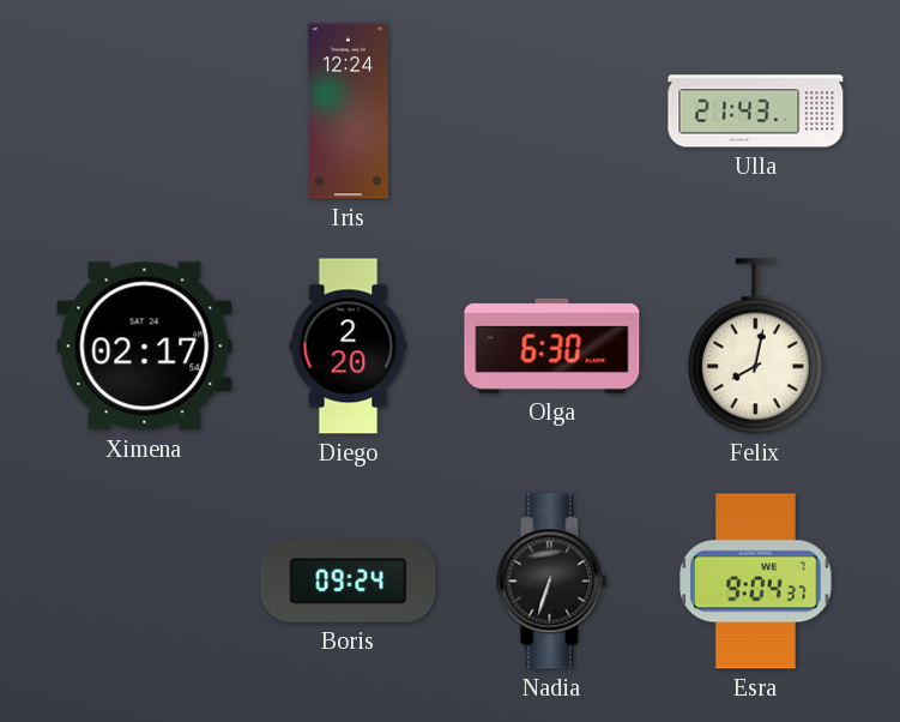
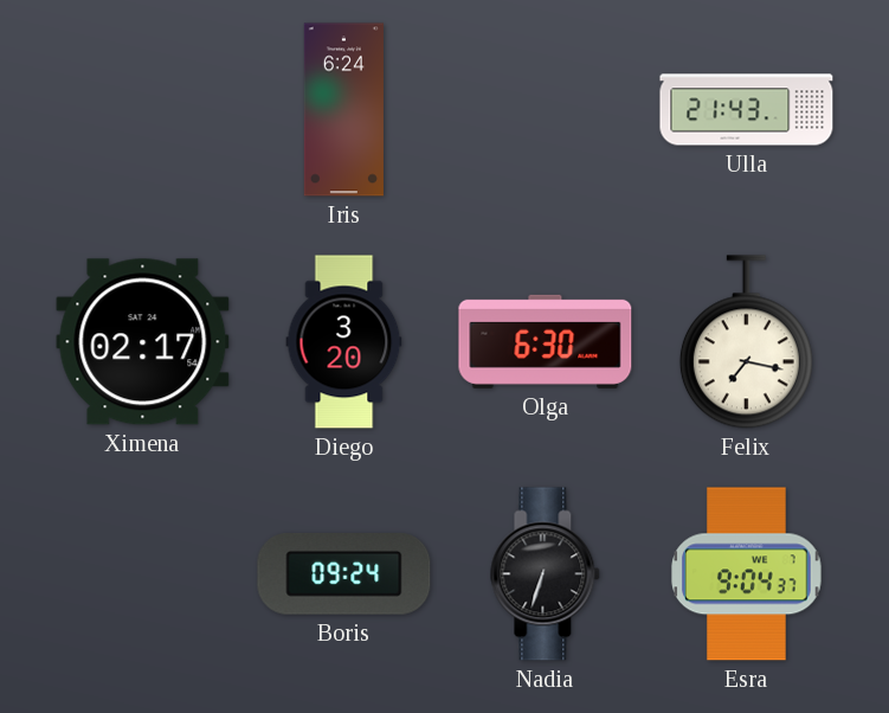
Iris: 12:24 -> 6:24
Diego: 2:20 -> 3:20
Felix: 8:02 -> 7:17
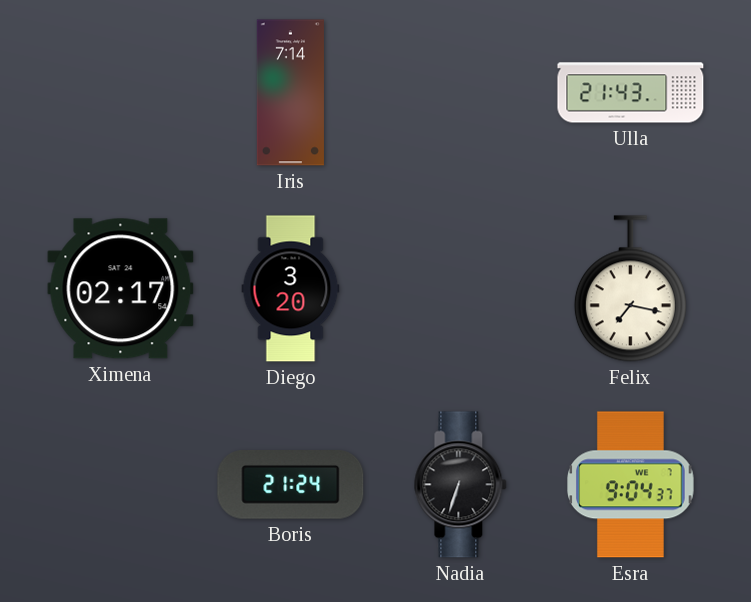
Iris: 6:24 -> 7:14
Olga: 6:30 -> none
Boris: 09:24 -> 21:24
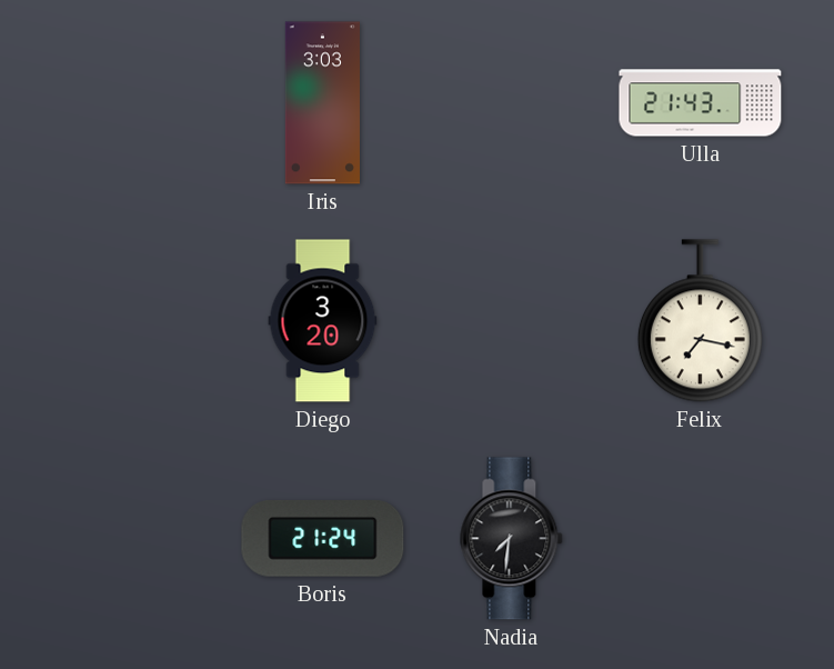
Iris: 7:14 -> 3:03
Ximena: 02:17 -> none
Nadia: 6:33 -> 7:31
Esra: 9:04 -> none
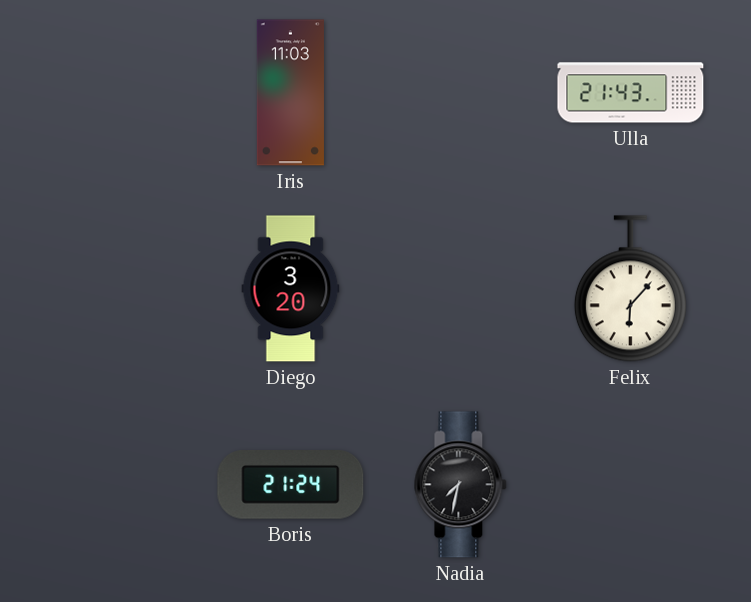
Iris: 3:03 -> 11:03
Felix: 7:17 -> 6:07
Nadia: 7:31 -> 7:32
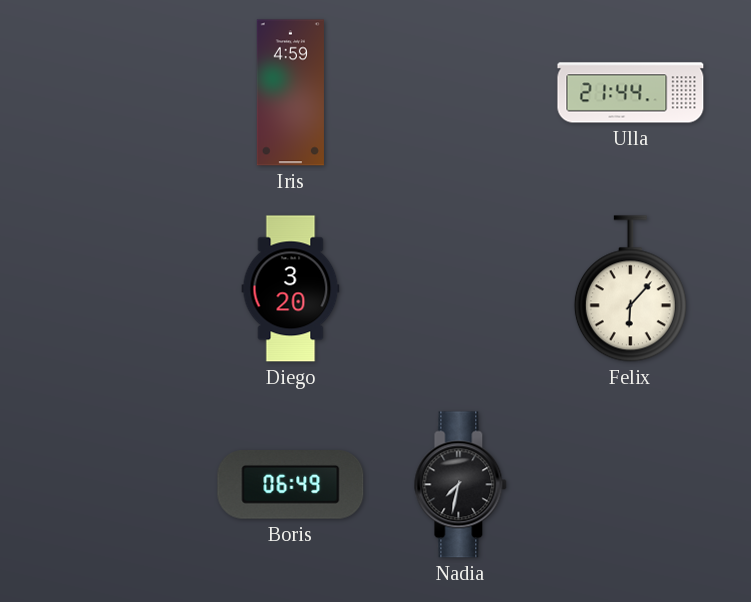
Iris: 11:03 -> 4:59
Ulla: 21:43 -> 21:44
Boris: 21:24 -> 06:49
